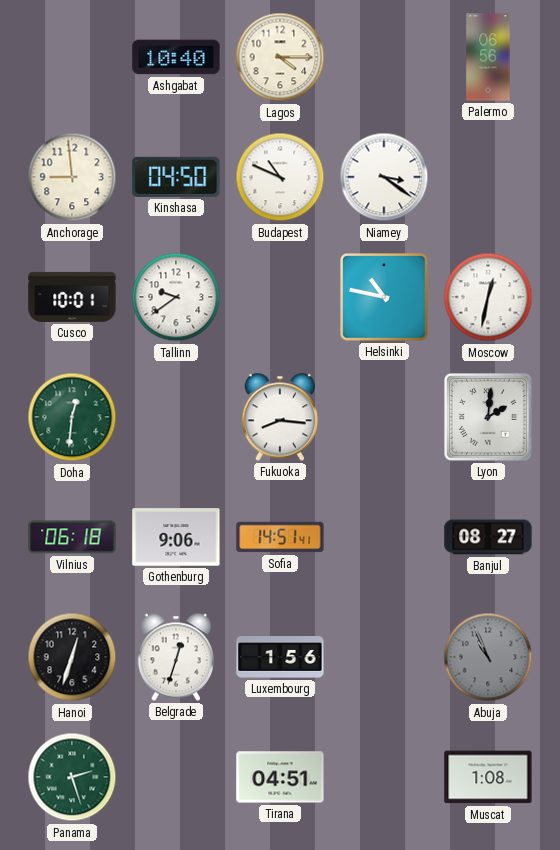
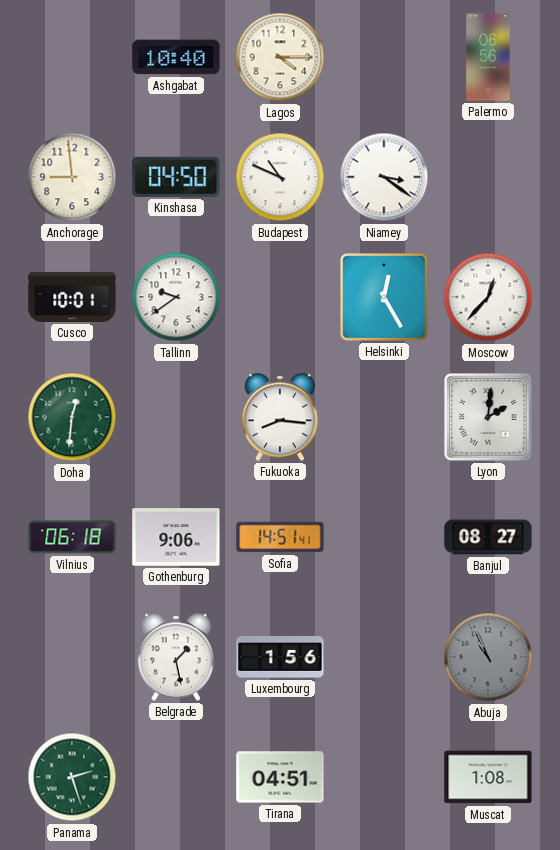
Helsinki: 10:47 -> 12:25
Moscow: 12:32 -> 12:37
Hanoi: 12:33 -> none
Belgrade: 12:33 -> 1:28
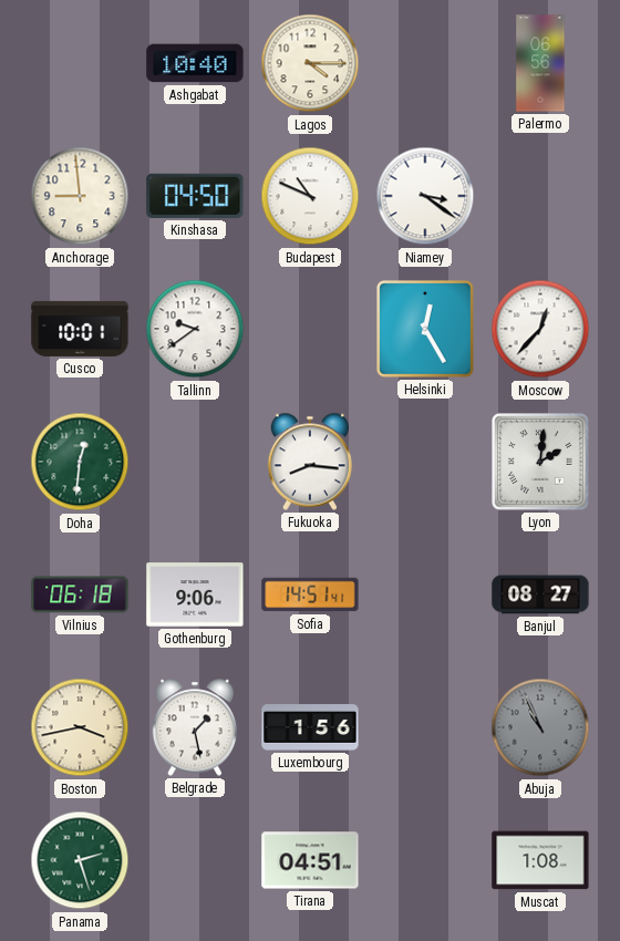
Boston: none -> 3:43
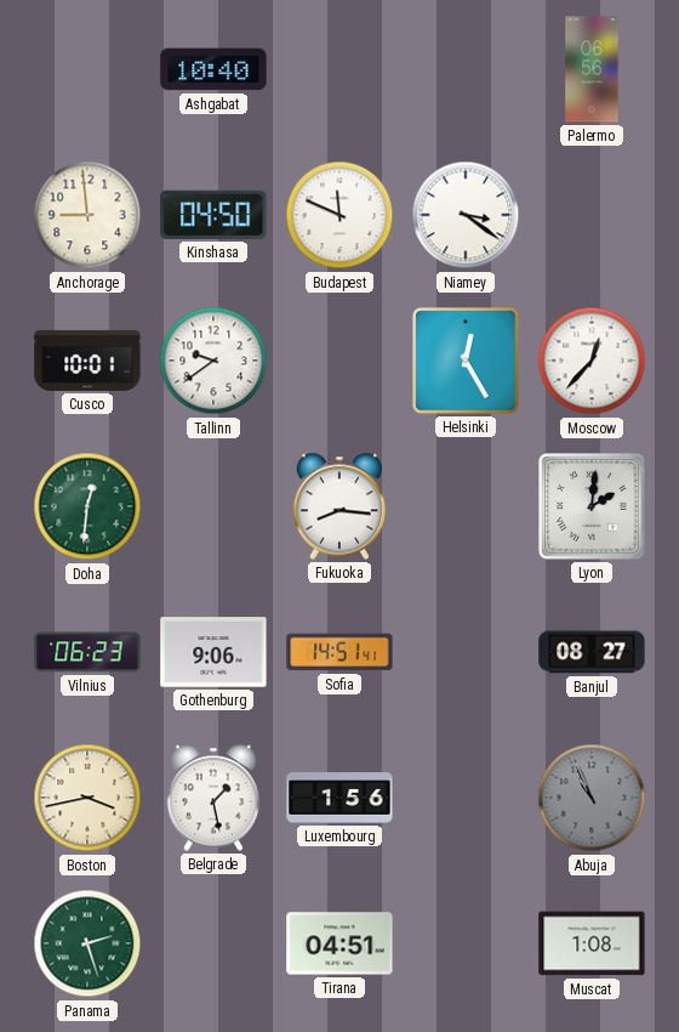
Lagos: 4:15 -> none
Budapest: 10:49 -> 11:49
Vilnius: 06:18 -> 06:23
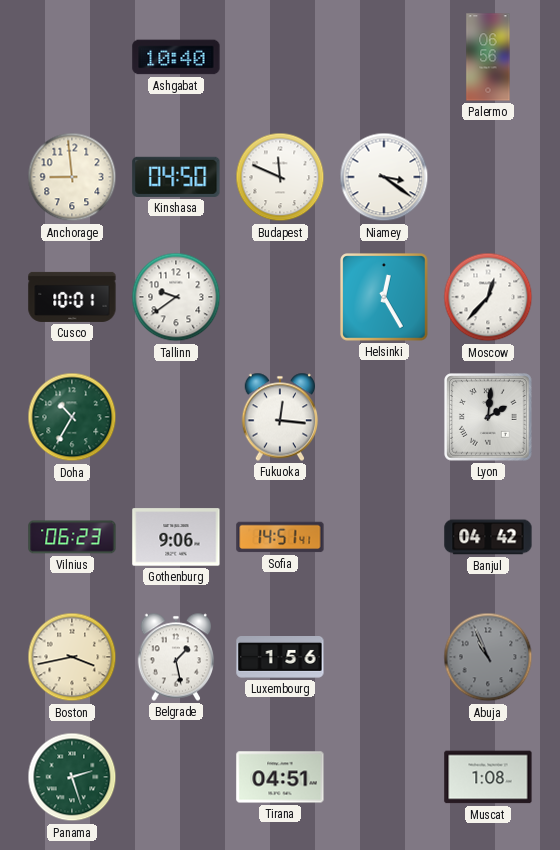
Doha: 12:31 -> 10:35
Fukuoka: 8:16 -> 12:16
Banjul: 08:27 -> 04:42
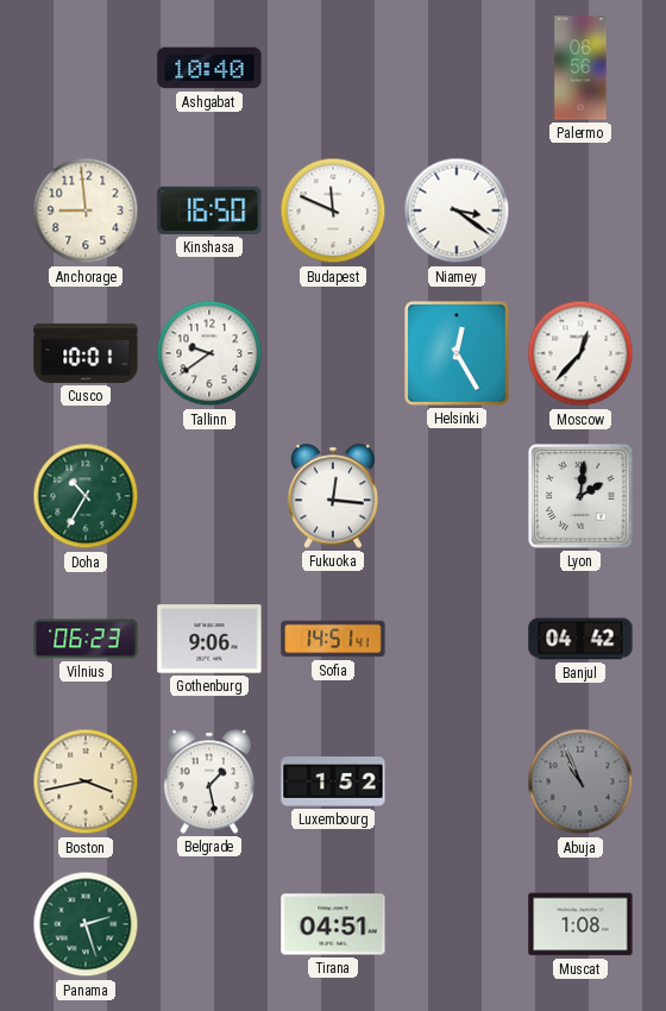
Kinshasa: 04:50 -> 16:50
Luxembourg: 1:56 -> 1:52
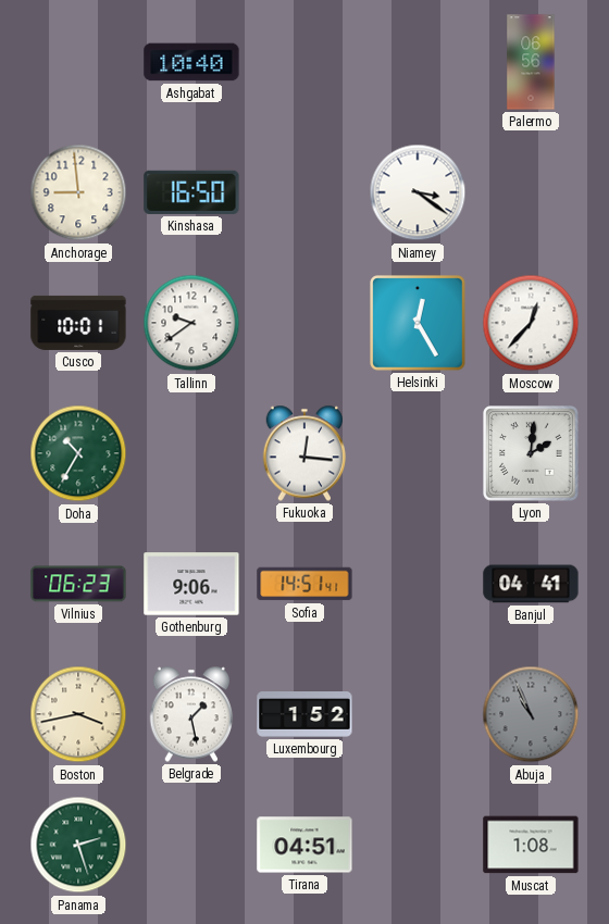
Budapest: 11:49 -> none
Banjul: 04:42 -> 04:41
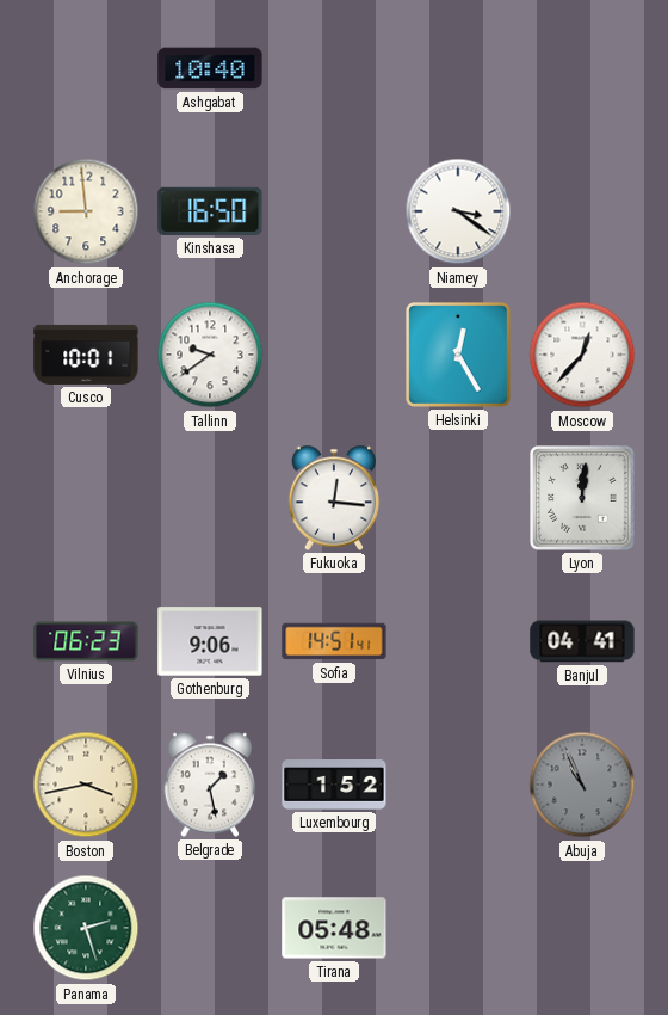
Palermo: 06:56 -> none
Doha: 10:35 -> none
Lyon: 2:01 -> 12:01
Tirana: 04:51 -> 05:48
Muscat: 1:08 -> none
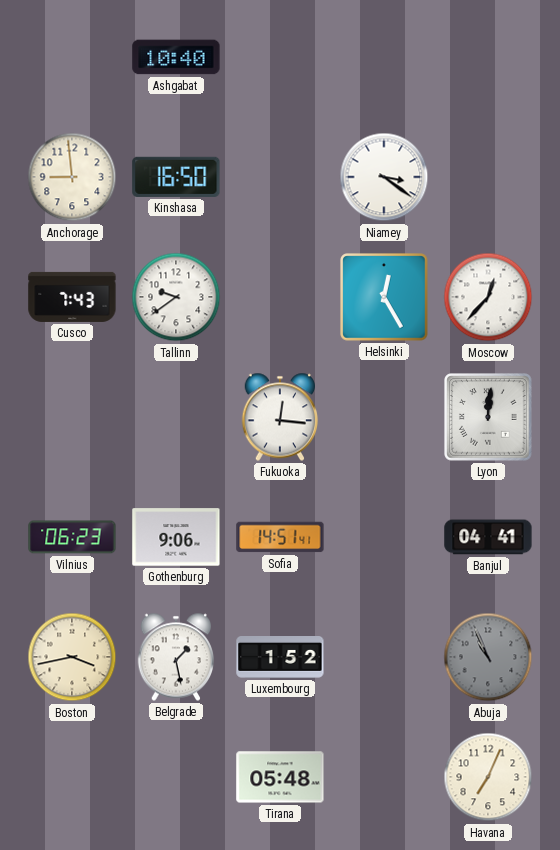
Cusco: 10:01 -> 7:43
Panama: 2:27 -> none
Havana: none -> 7:04
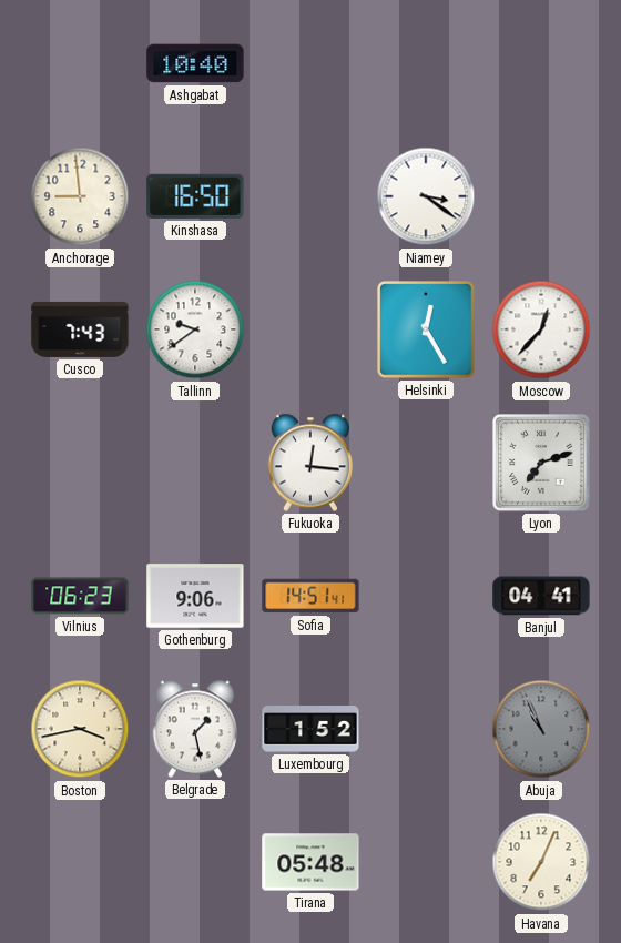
Lyon: 12:01 -> 7:12
